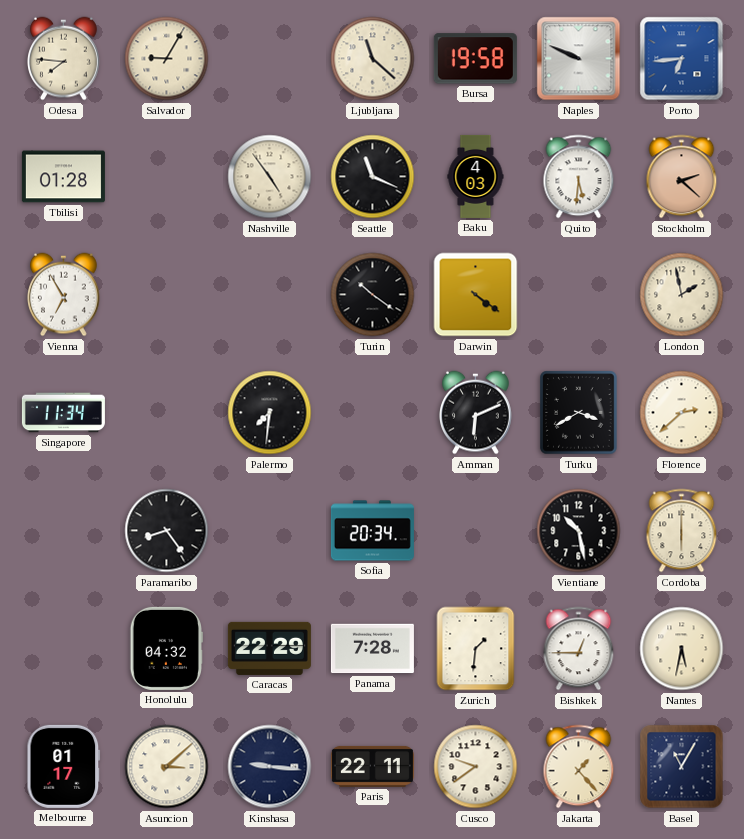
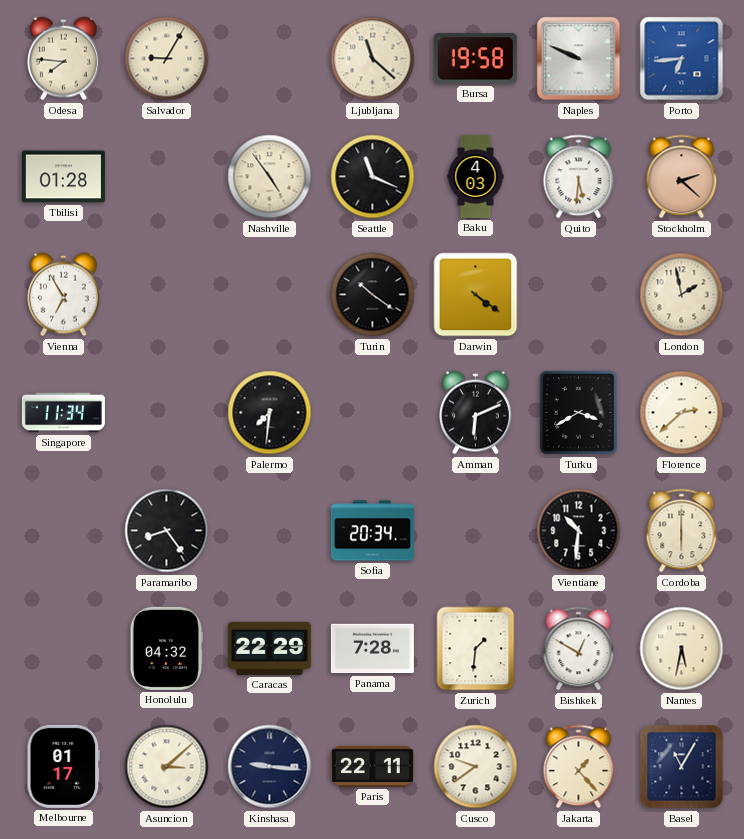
Vientiane: 10:28 -> 10:31
Bishkek: 12:45 -> 12:50
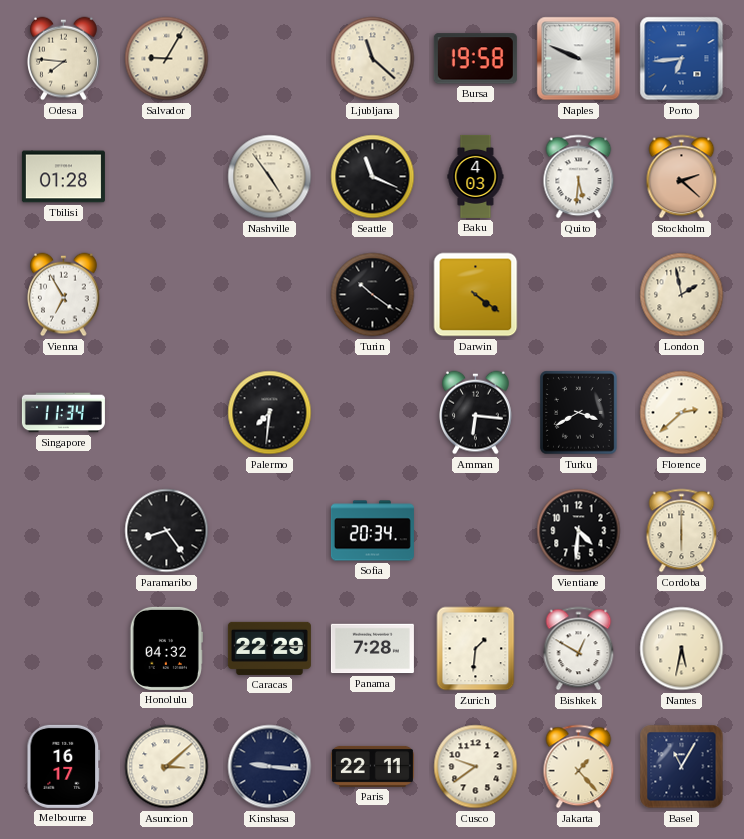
Amman: 6:11 -> 6:16
Vientiane: 10:31 -> 4:31
Melbourne: 01:17 -> 16:17
